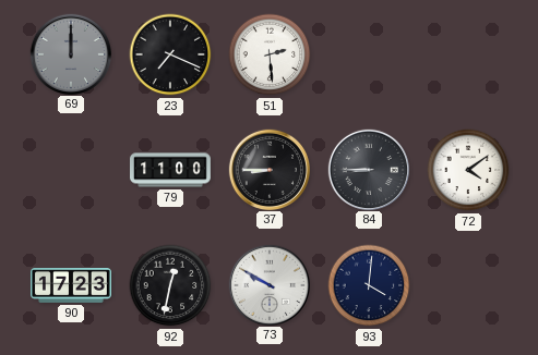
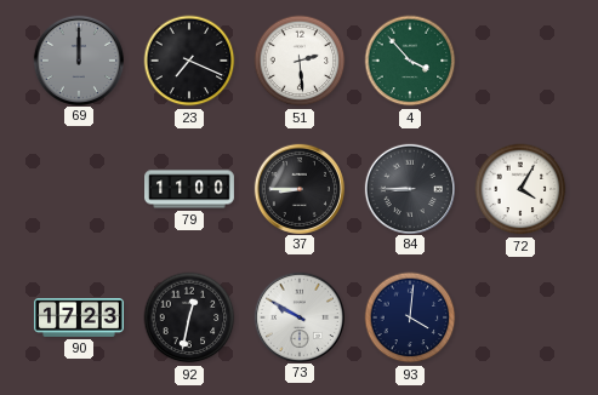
4: none -> 3:53
72: 4:09 -> 4:05
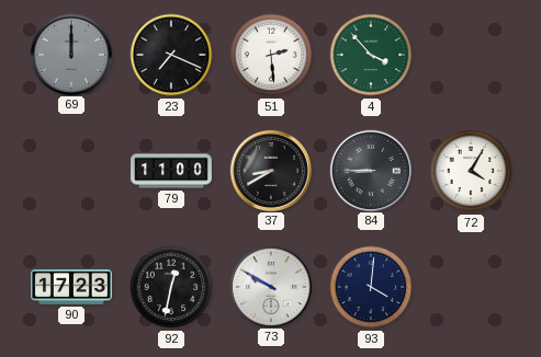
37: 8:45 -> 8:40
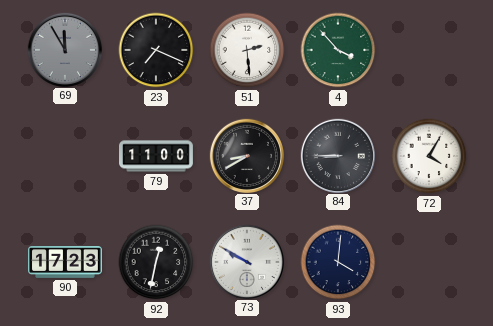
69: 12:00 -> 11:55
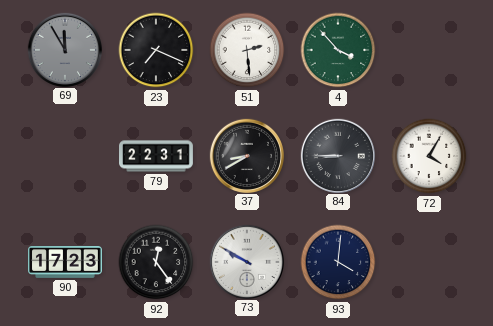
79: 11:00 -> 22:31
92: 12:32 -> 12:24
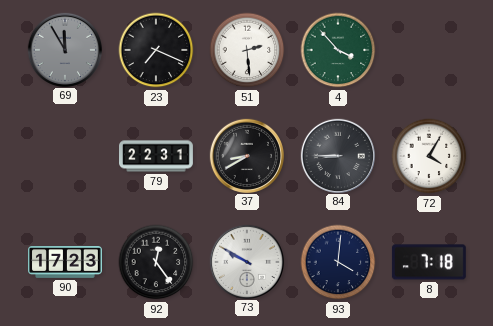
8: none -> 7:18
